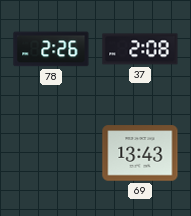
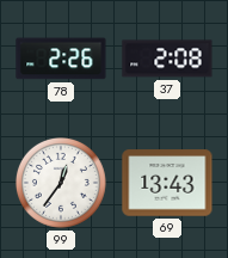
99: none -> 12:36
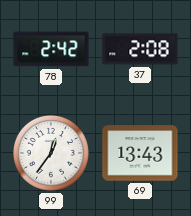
78: 2:26 -> 2:42
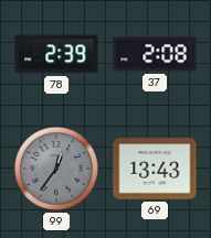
78: 2:42 -> 2:39
99 dial: white -> grey
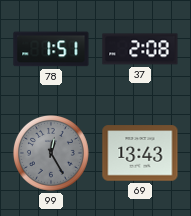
78: 2:39 -> 1:51
99: 12:36 -> 12:25
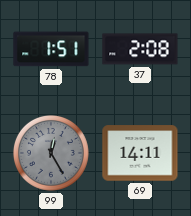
69: 13:43 -> 14:11
